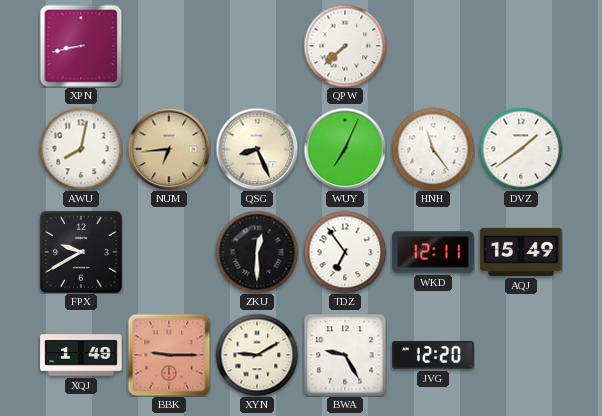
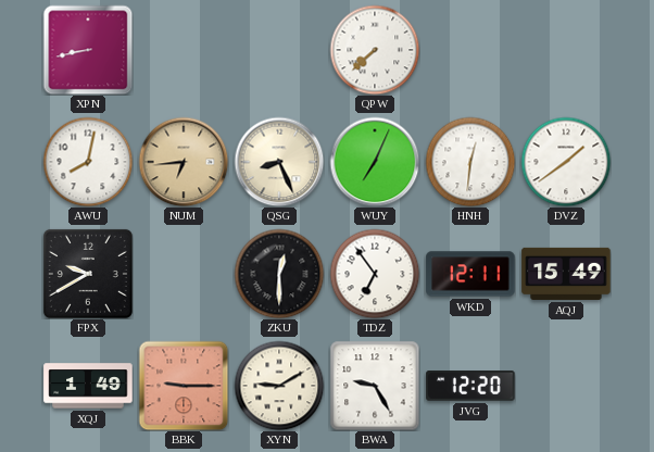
HNH: 11:24 -> 12:31
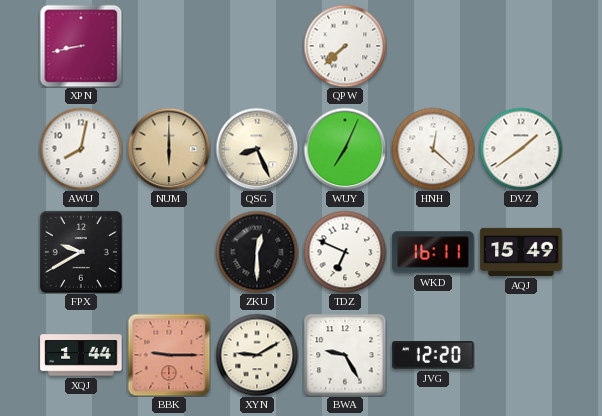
NUM: 6:44 -> 6:00
HNH: 12:31 -> 12:22
TDZ: 6:54 -> 6:49
WKD: 12:11 -> 16:11
XQJ: 1:49 -> 1:44
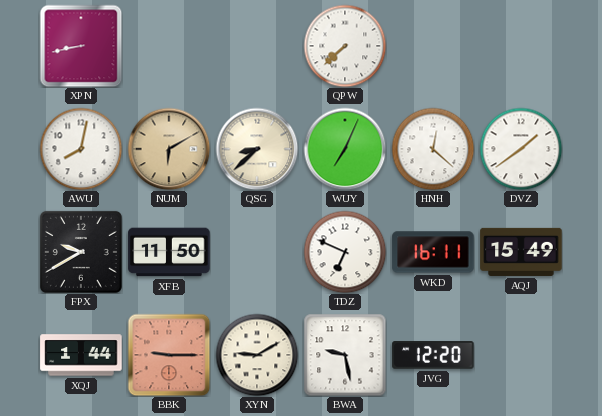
NUM: 6:00 -> 6:10
QSG: 8:26 -> 8:38
XFB: none -> 11:50
ZKU: 12:30 -> none
BWA: 9:25 -> 9:28
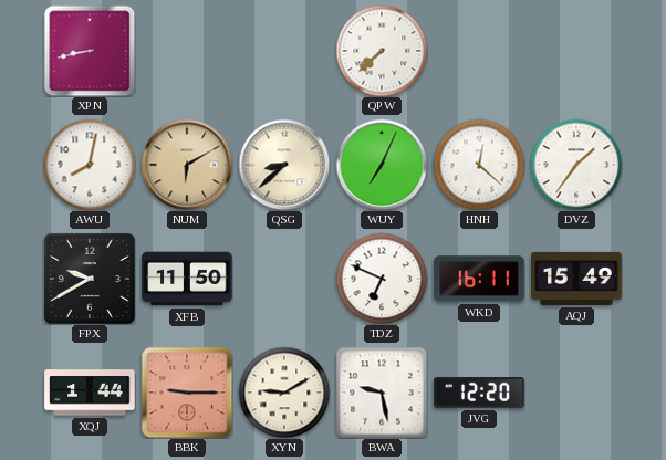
DVZ: 1:39 -> 1:36
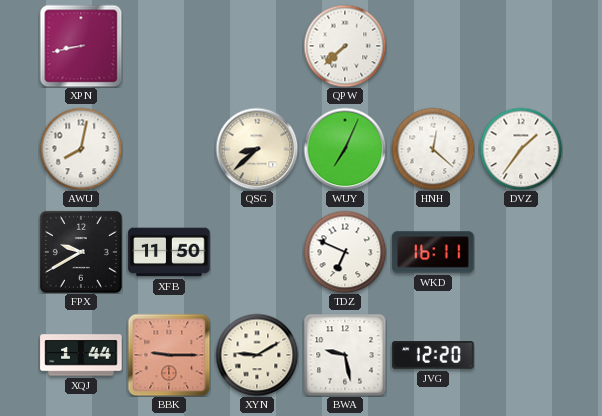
NUM: 6:10 -> none
AQJ: 15:49 -> none
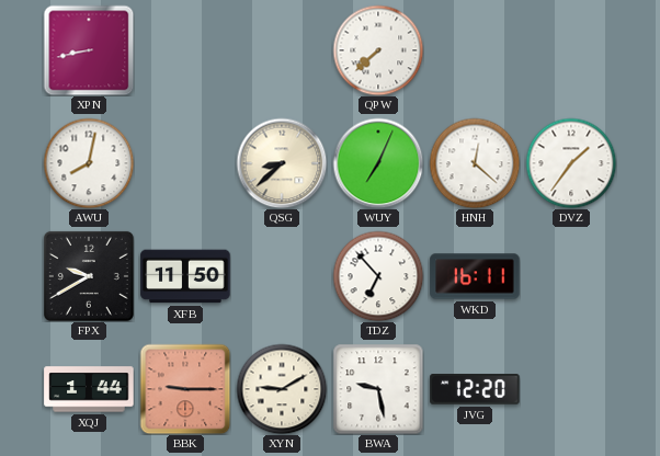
TDZ: 6:49 -> 6:53
